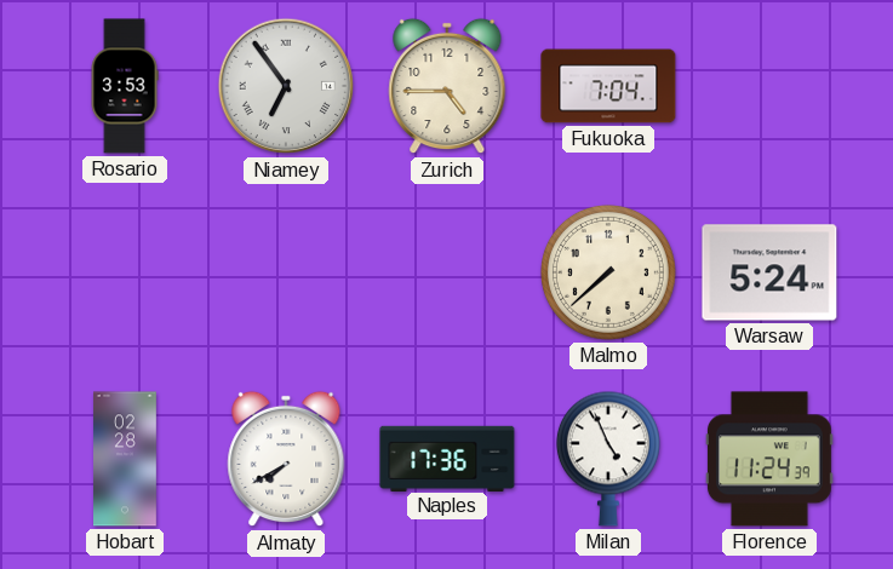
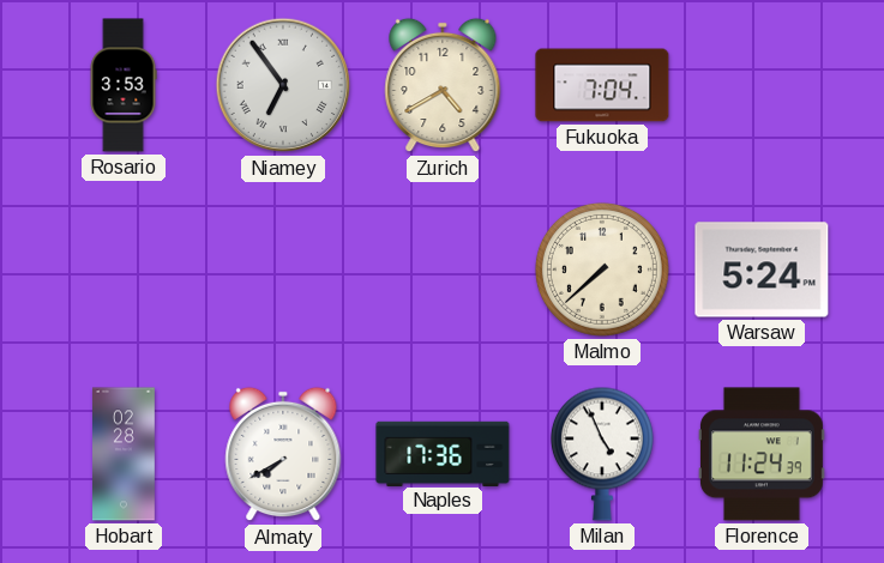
Zurich: 4:45 -> 4:40
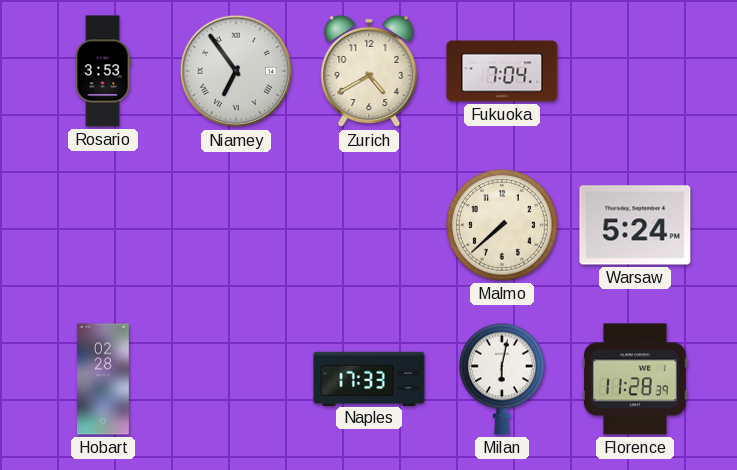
Almaty: 7:40 -> none
Naples: 17:36 -> 17:33
Milan: 4:56 -> 6:02
Florence: 11:24 -> 11:28
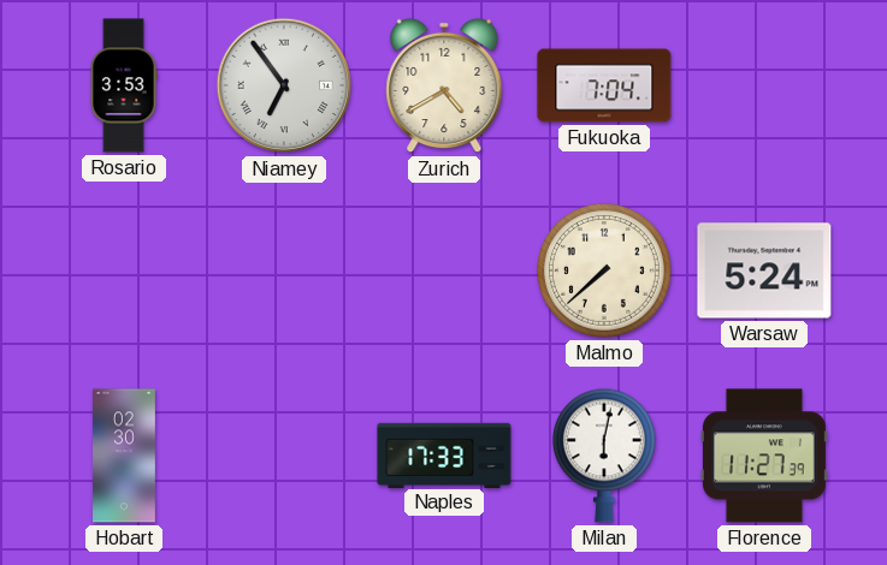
Hobart: 02:28 -> 02:30
Florence: 11:28 -> 11:27
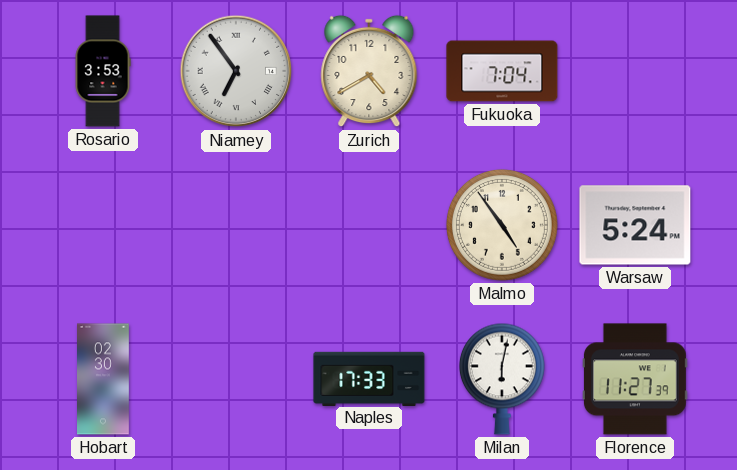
Malmo: 7:38 -> 4:54
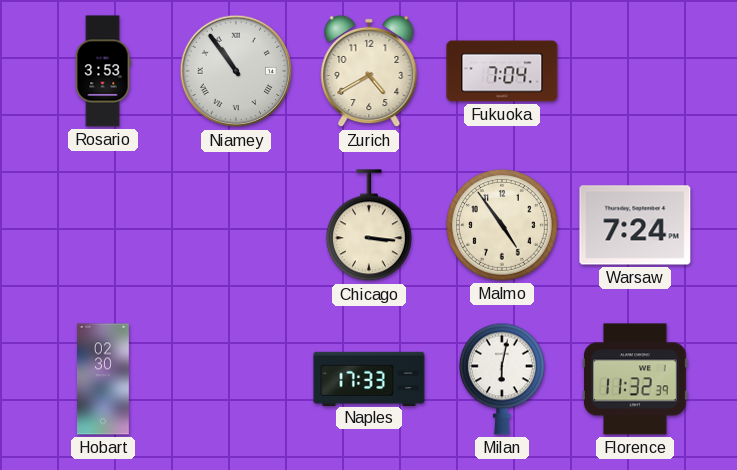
Niamey: 6:54 -> 10:54
Chicago: none -> 3:16
Warsaw: 5:24 -> 7:24
Florence: 11:27 -> 11:32
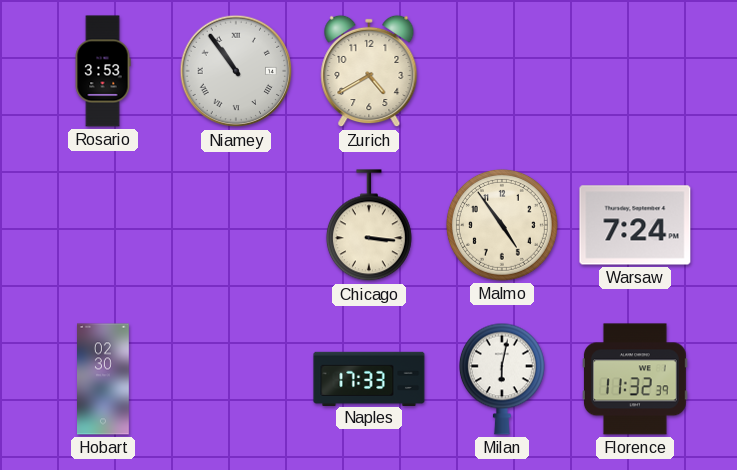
Fukuoka: 7:04 -> none
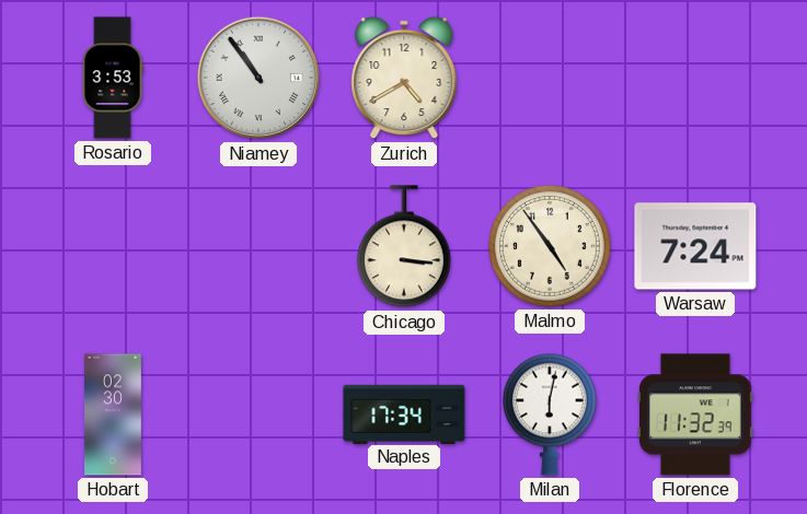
Naples: 17:33 -> 17:34
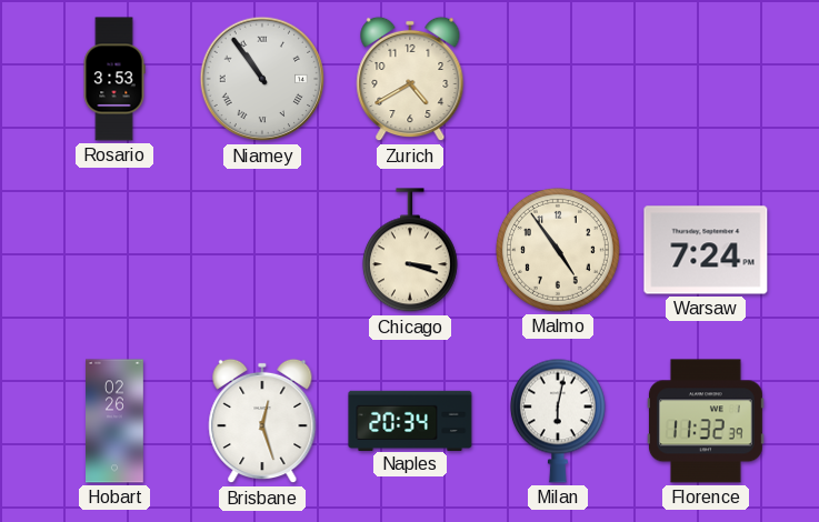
Chicago: 3:16 -> 3:18
Hobart: 02:30 -> 02:26
Brisbane: none -> 12:27
Naples: 17:34 -> 20:34
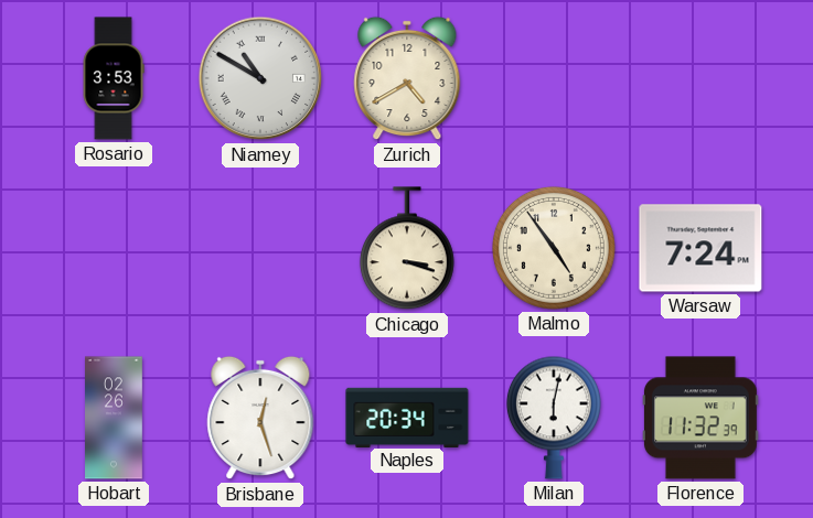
Niamey: 10:54 -> 10:50
